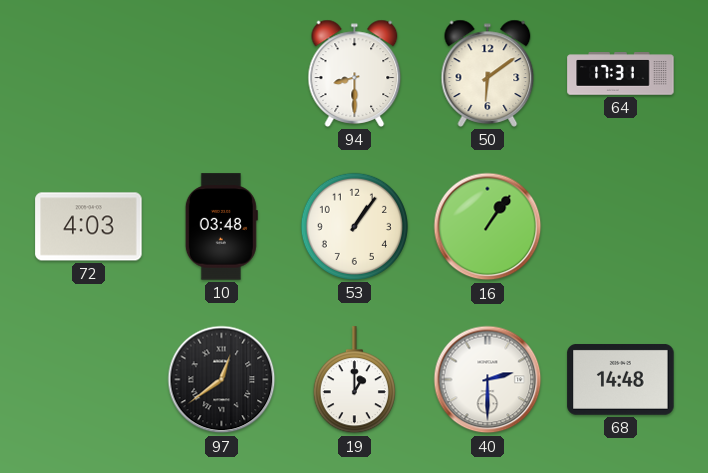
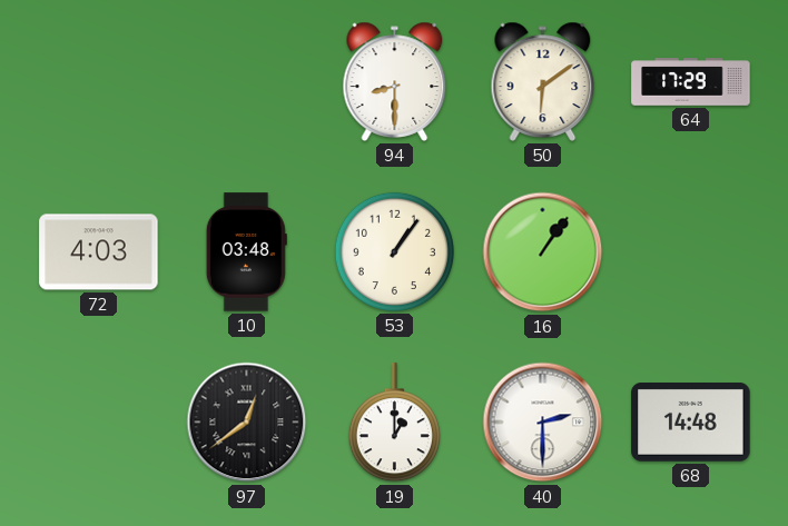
64: 17:31 -> 17:29
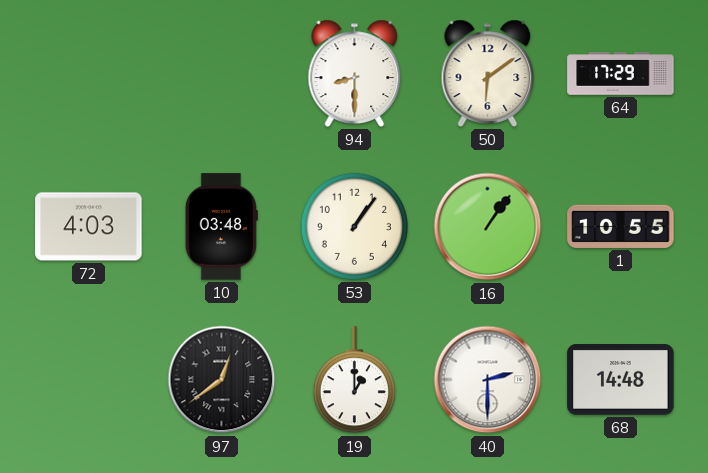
1: none -> 10:55
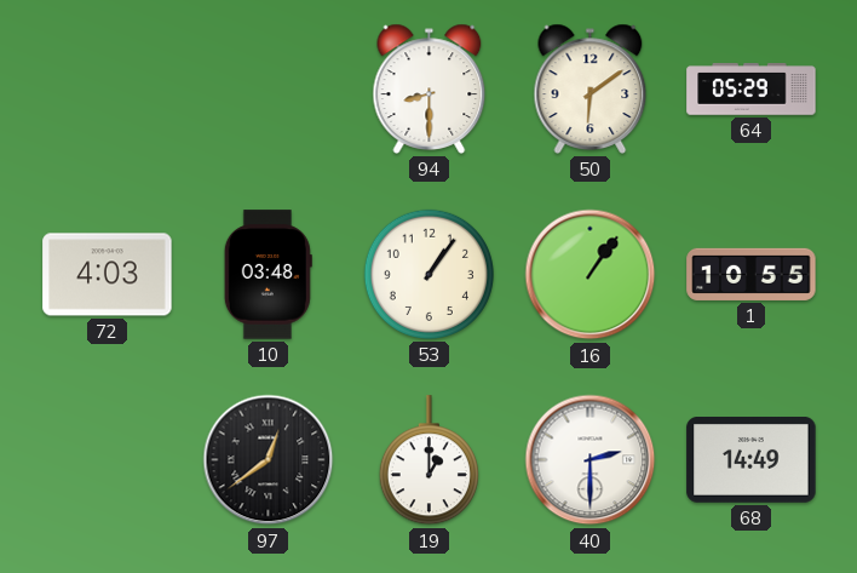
64: 17:29 -> 05:29
68: 14:48 -> 14:49
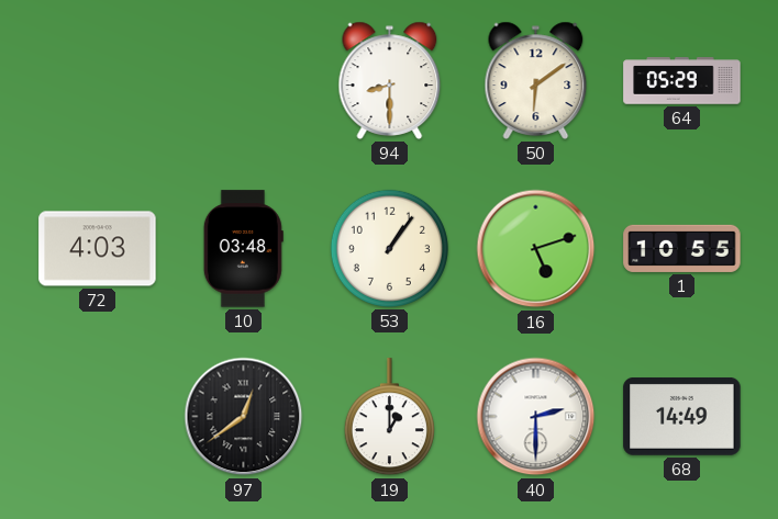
16: 1:06 -> 5:12
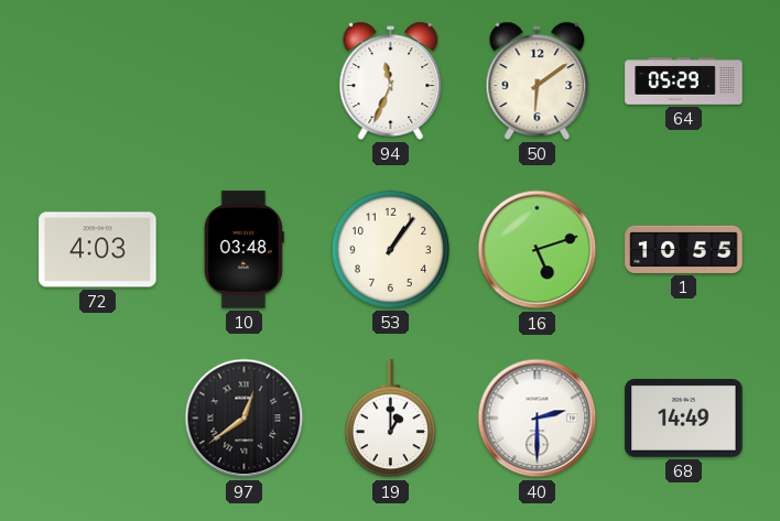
94: 8:30 -> 11:34
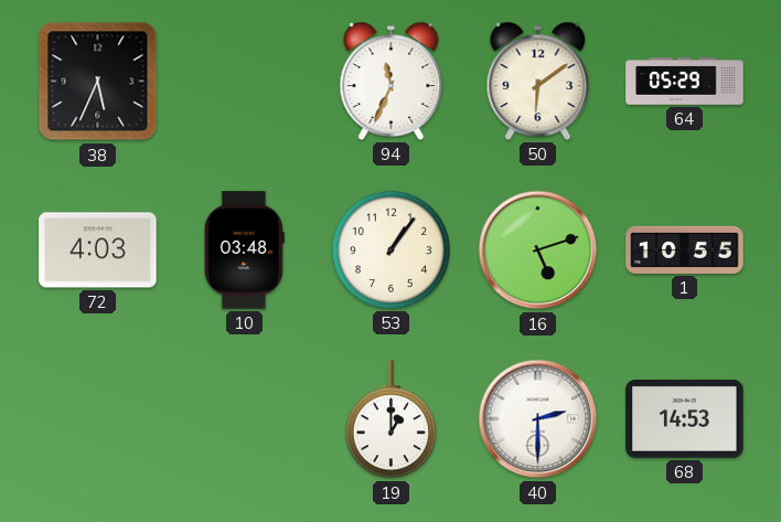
38: none -> 5:34
97: 12:39 -> none
68: 14:49 -> 14:53
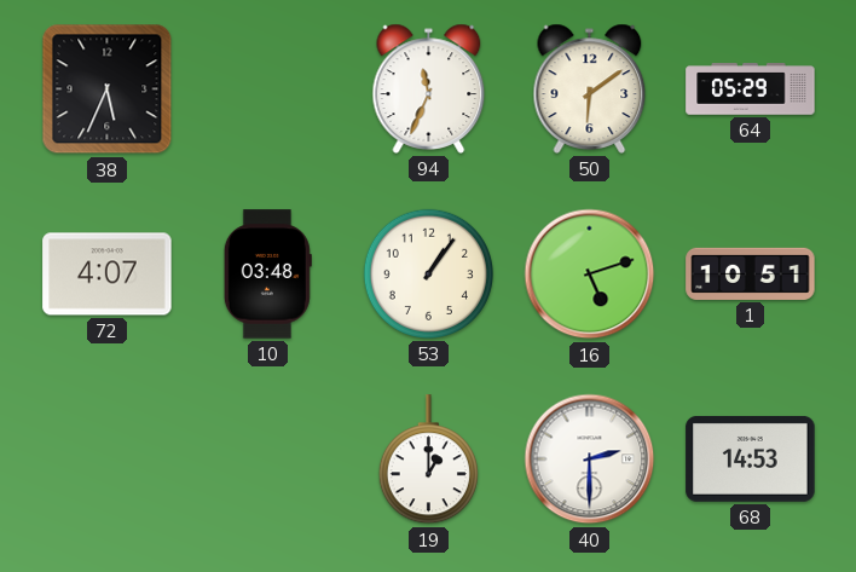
72: 4:03 -> 4:07
1: 10:55 -> 10:51
